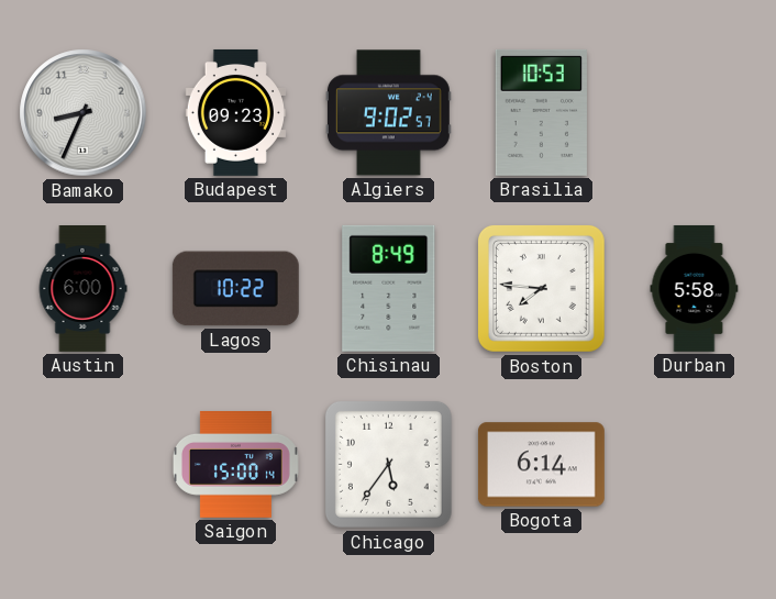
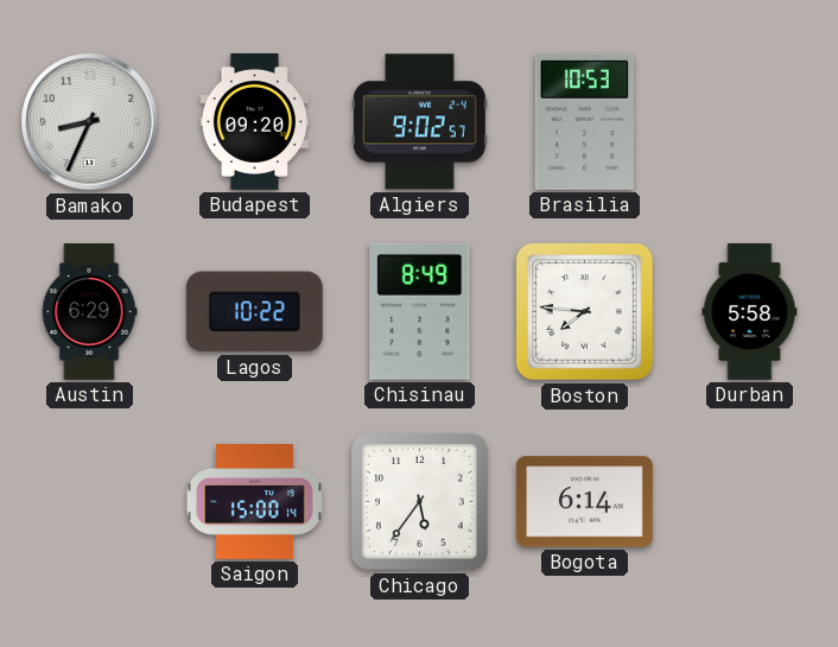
Budapest: 09:23 -> 09:20
Austin: 6:00 -> 6:29
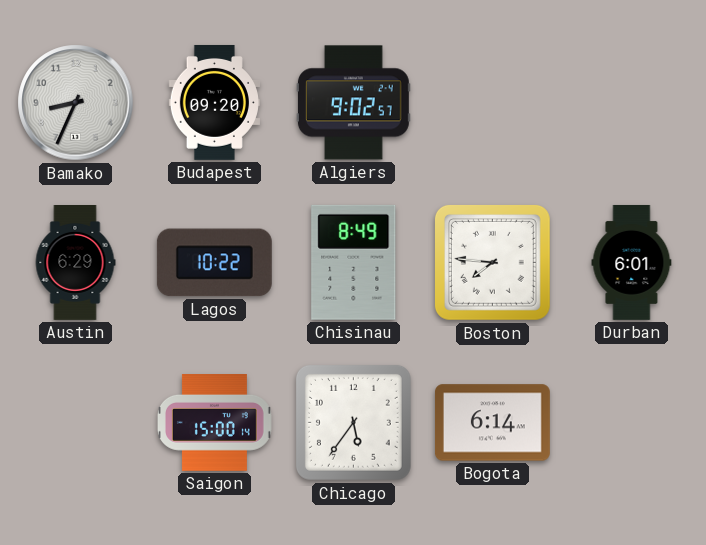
Brasilia: 10:53 -> none
Durban: 5:58 -> 6:01
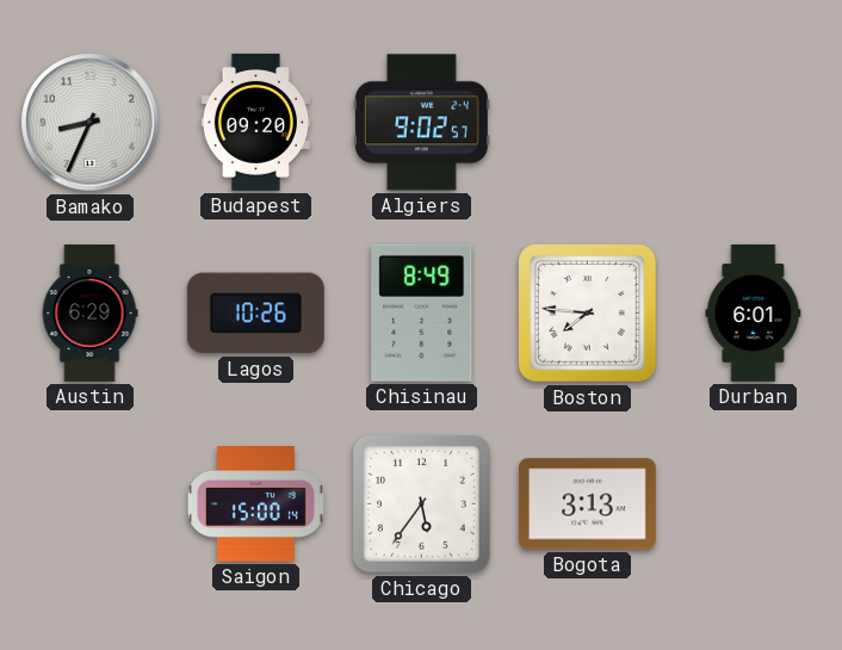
Lagos: 10:22 -> 10:26
Bogota: 6:14 -> 3:13
